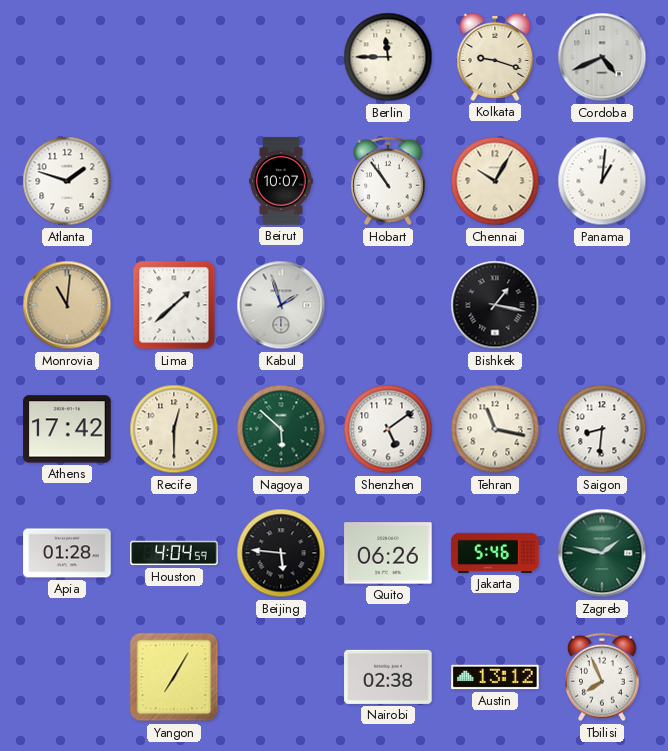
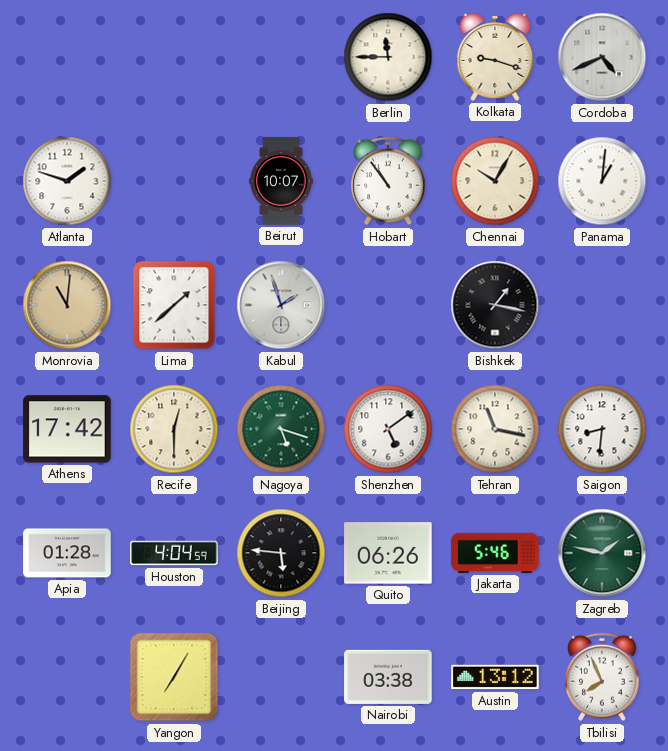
Nagoya: 5:52 -> 5:18
Nairobi: 02:38 -> 03:38
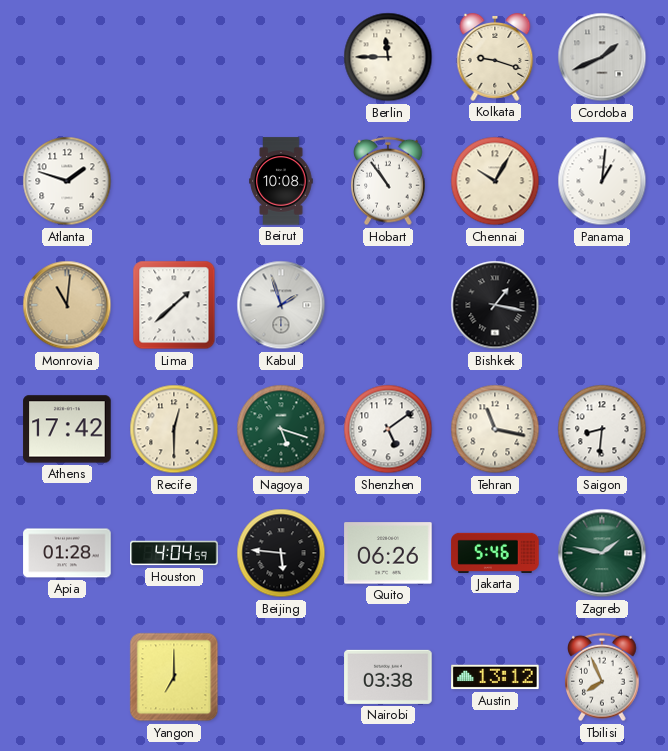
Cordoba: 4:41 -> 1:41
Beirut: 10:07 -> 10:08
Yangon: 7:05 -> 7:00
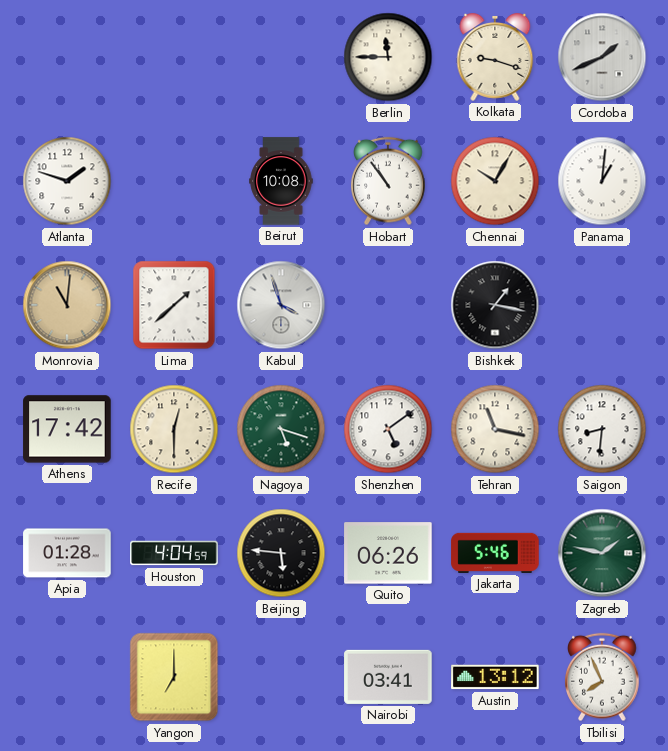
Kabul: 1:57 -> 3:57
Nairobi: 03:38 -> 03:41
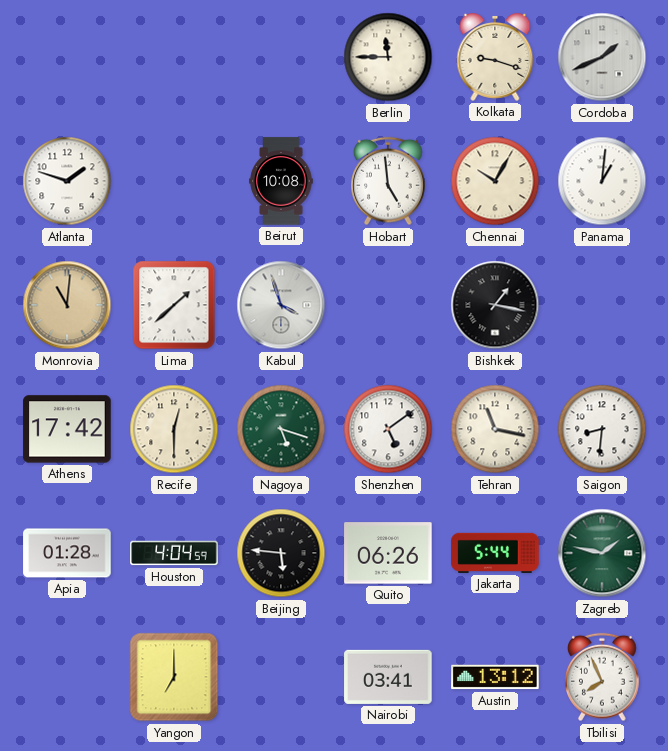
Hobart: 10:54 -> 4:59
Jakarta: 5:46 -> 5:44
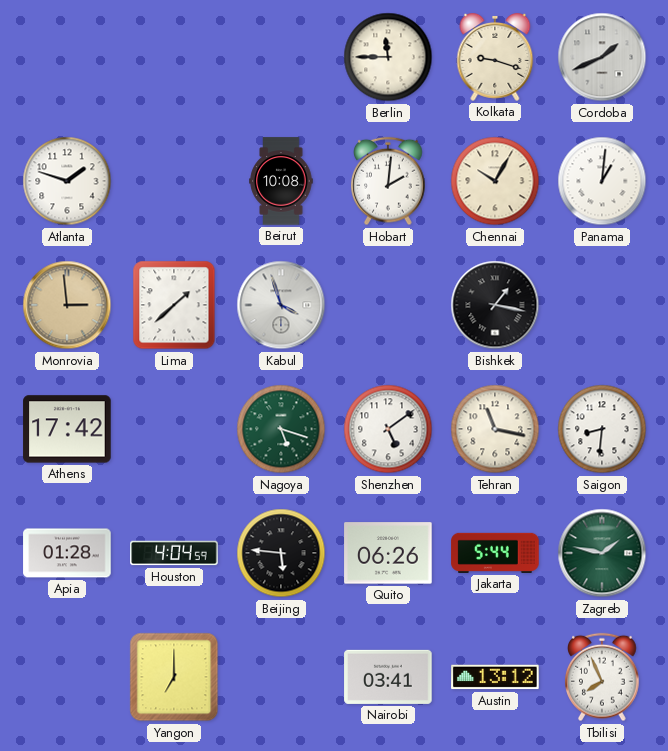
Hobart: 4:59 -> 2:01
Monrovia: 11:01 -> 2:59
Recife: 12:30 -> none
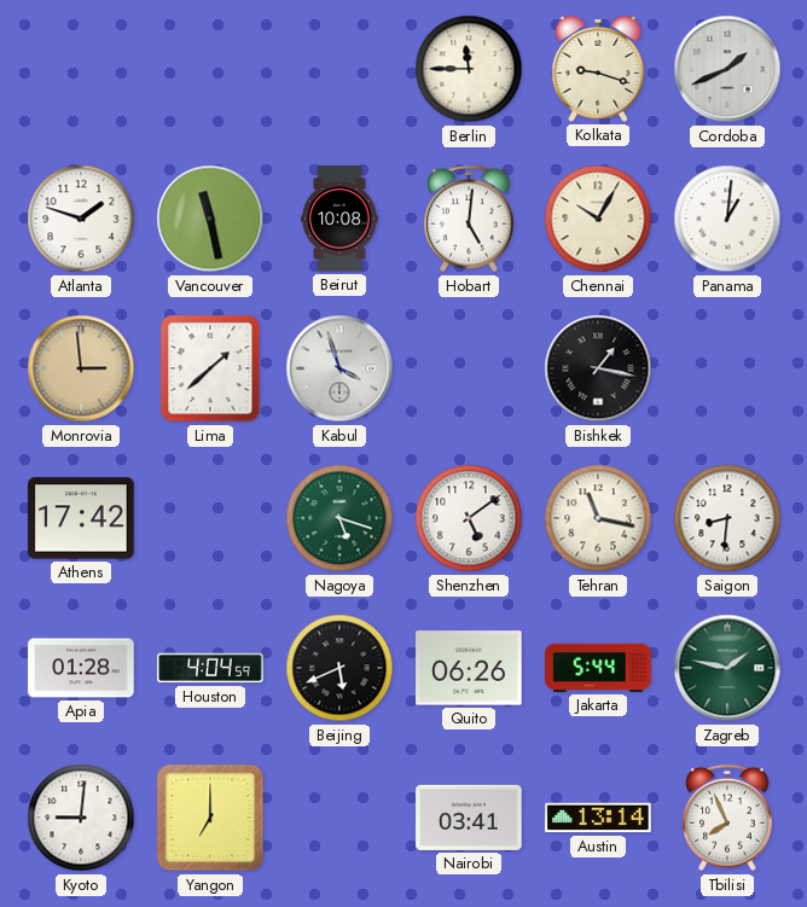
Vancouver: none -> 11:28
Hobart: 2:01 -> 5:01
Beijing: 5:46 -> 5:41
Kyoto: none -> 9:01
Austin: 13:12 -> 13:14
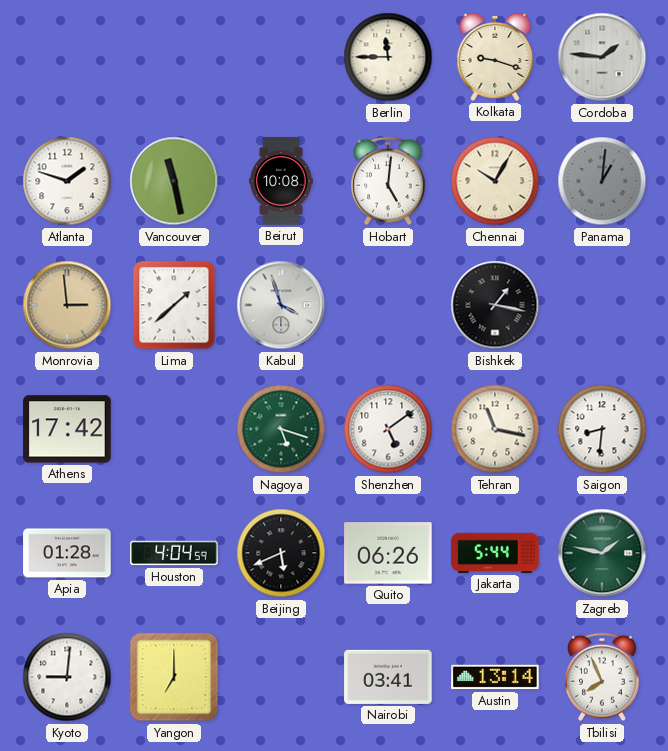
Cordoba: 1:41 -> 1:46
Panama dial: white -> grey
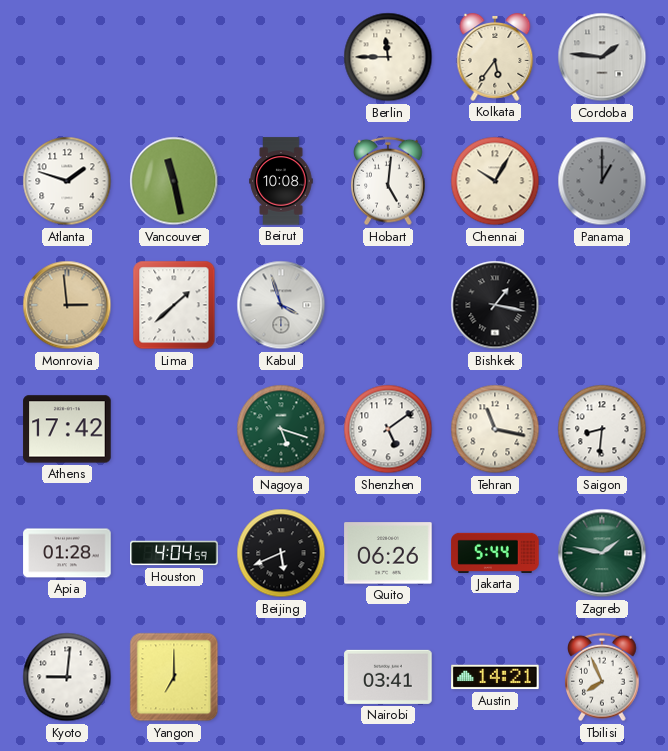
Kolkata: 9:18 -> 5:36
Panama: 1:01 -> 1:00
Austin: 13:14 -> 14:21
